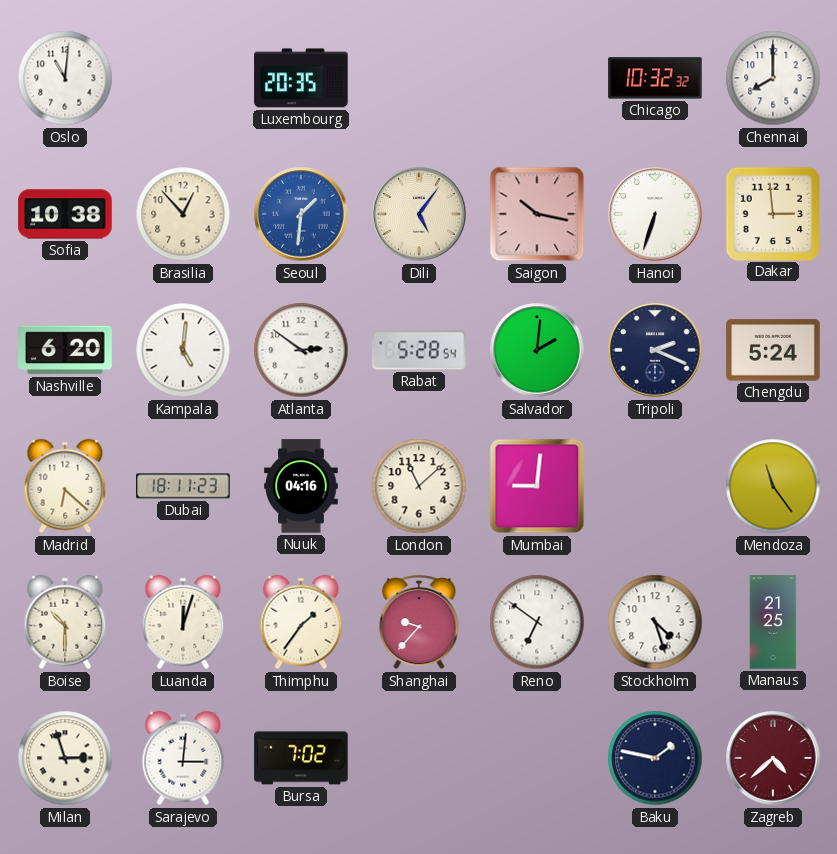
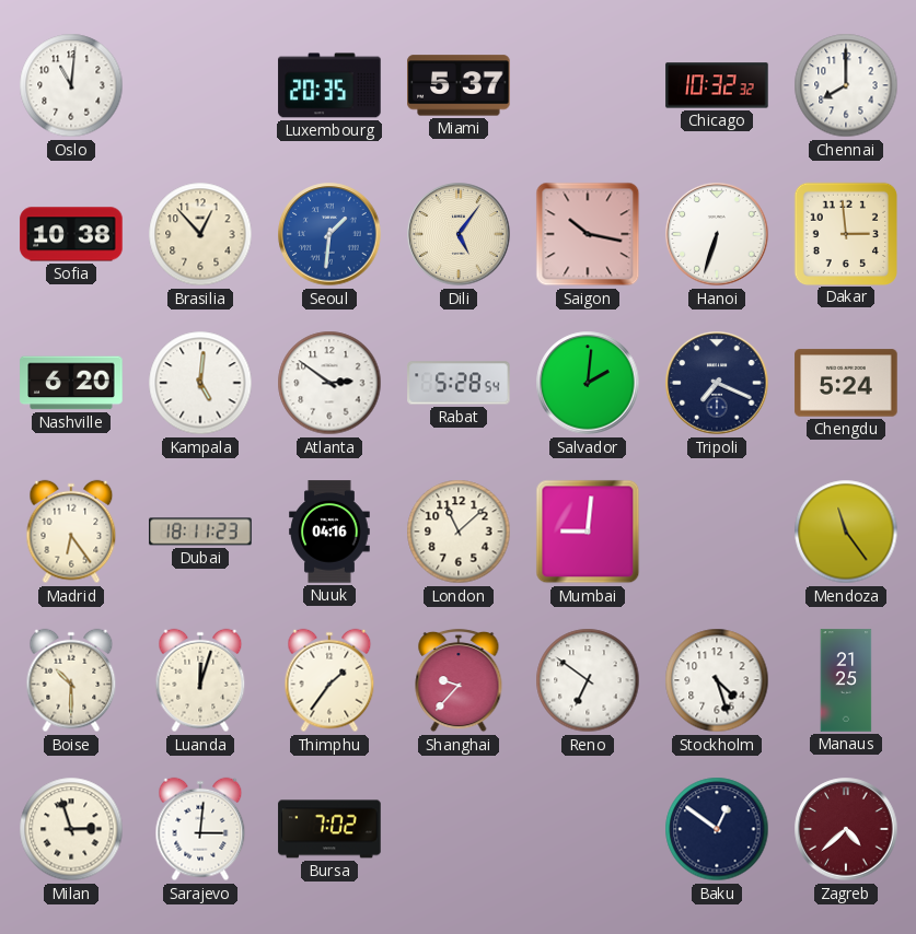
Miami: none -> 5:37
Tripoli: 2:19 -> 7:19
Madrid: 6:22 -> 6:24
Baku: 1:47 -> 12:51
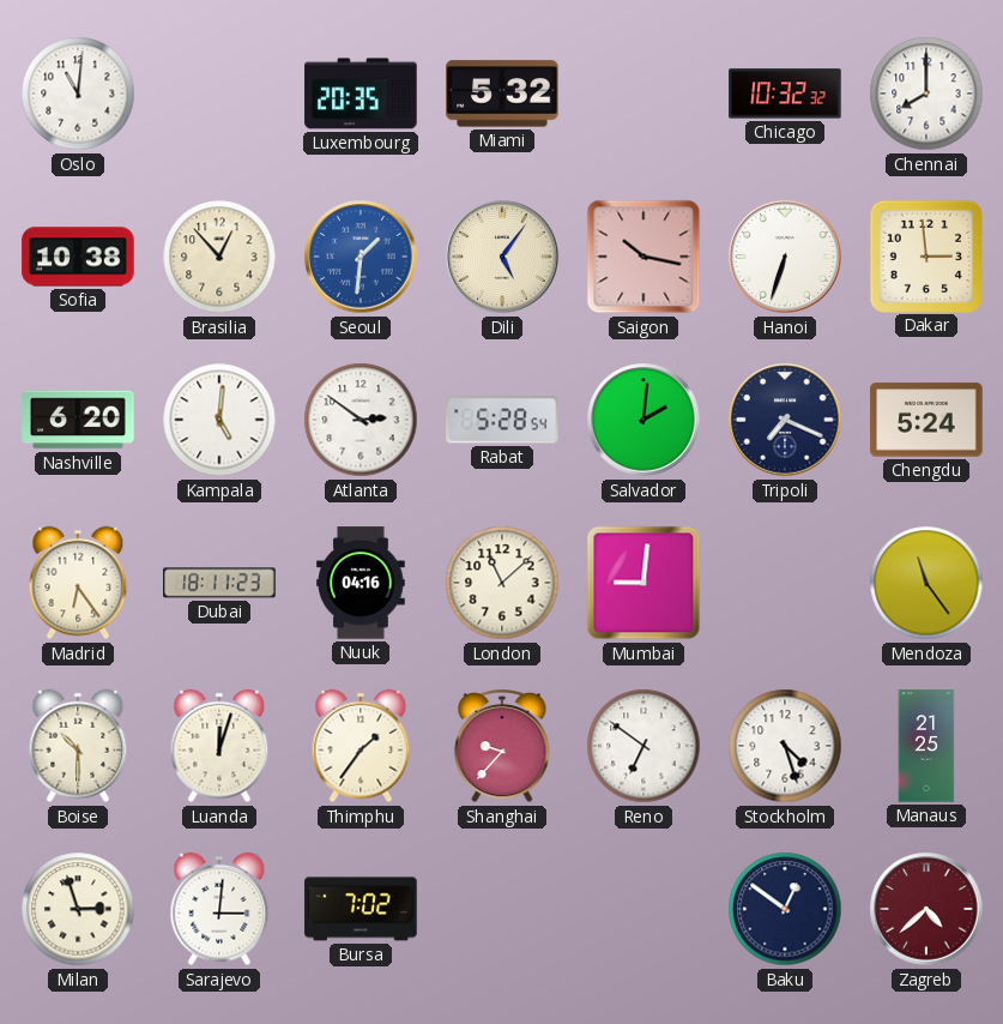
Miami: 5:37 -> 5:32
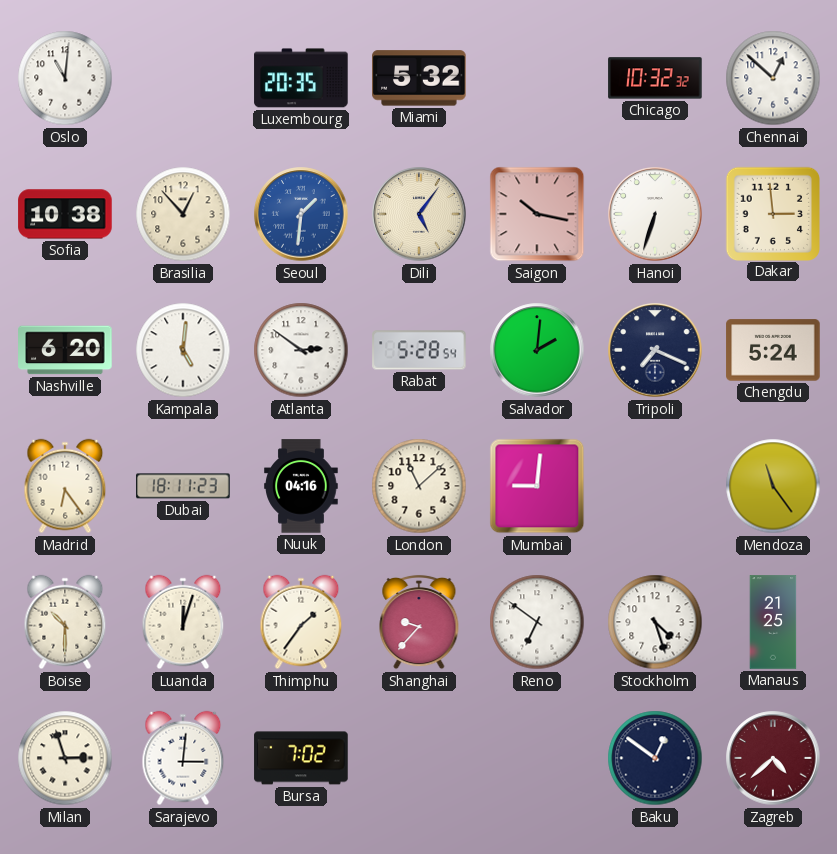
Chennai: 8:00 -> 12:52
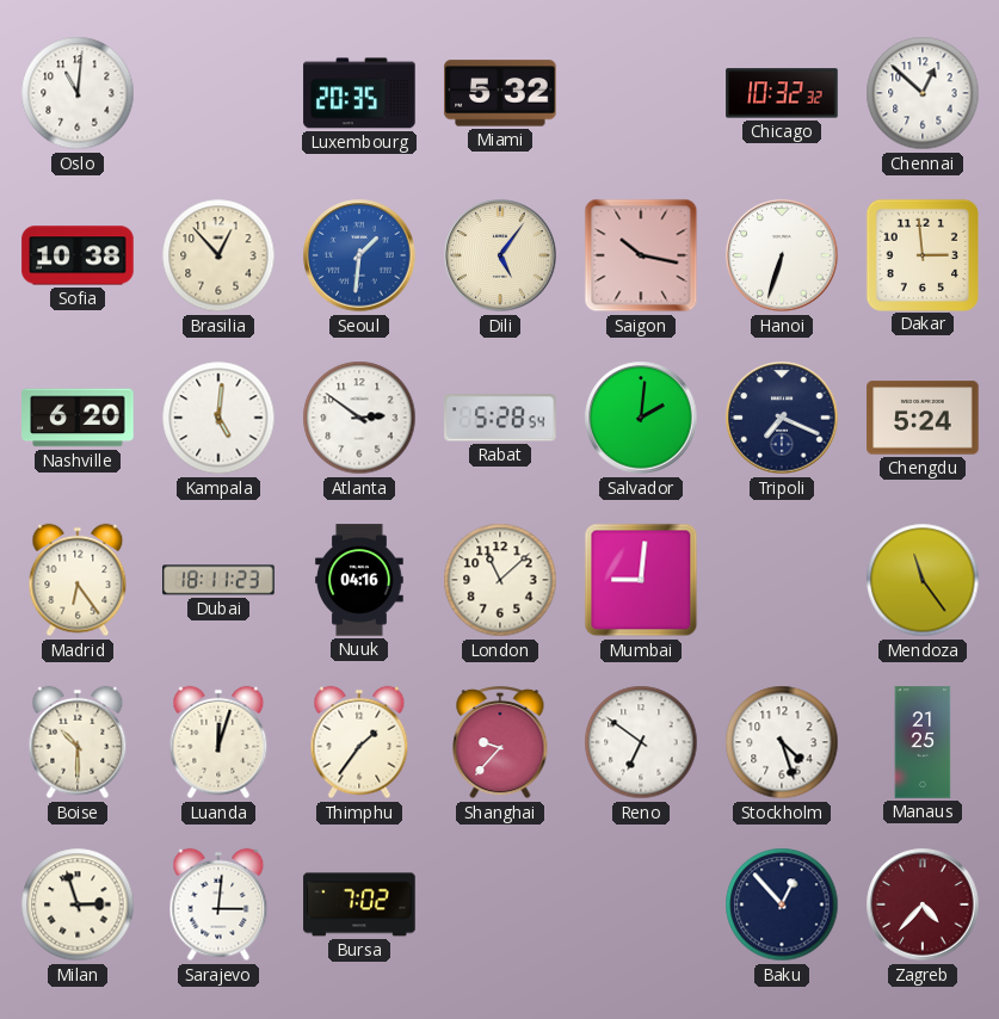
Baku: 12:51 -> 12:53
Zagreb: 4:38 -> 4:37
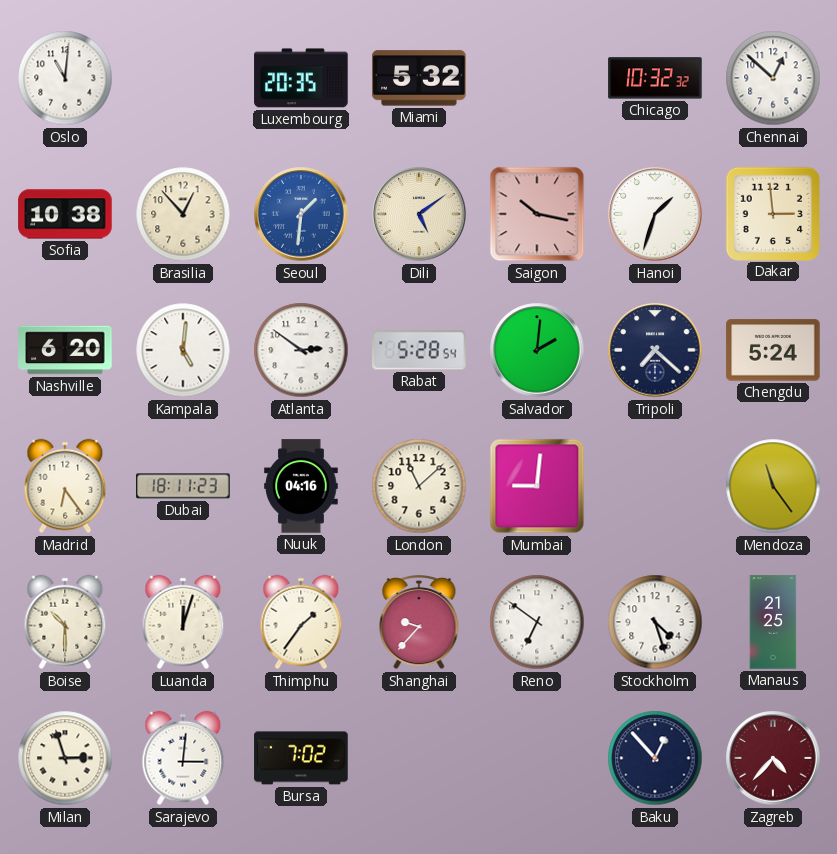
Dili: 5:06 -> 5:09
Hanoi: 6:33 -> 1:33
Tripoli: 7:19 -> 7:22
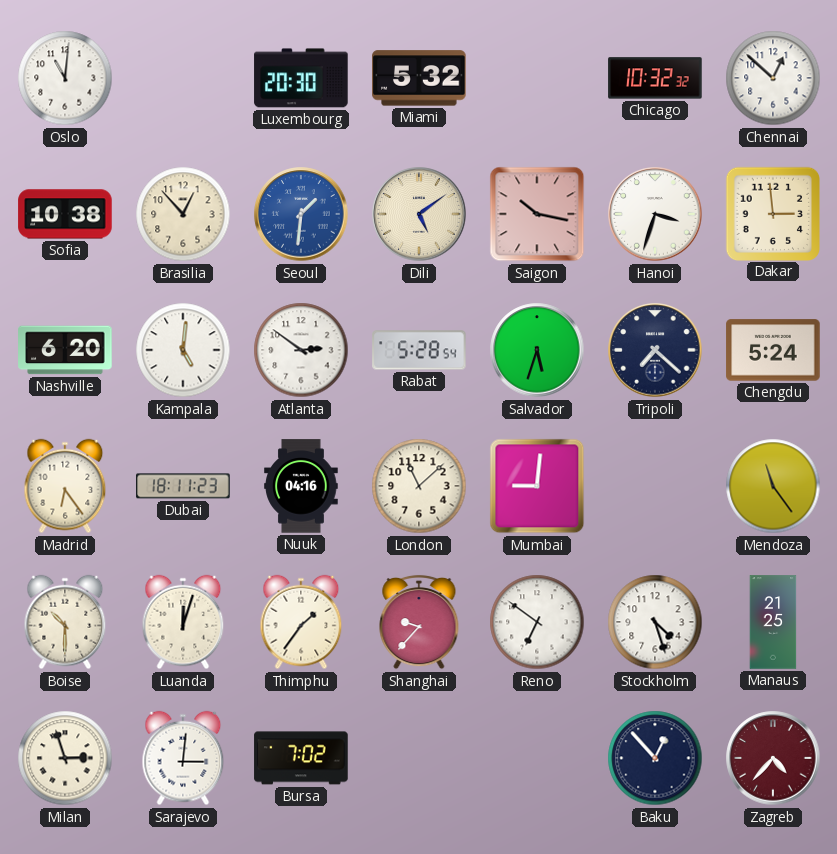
Luxembourg: 20:35 -> 20:30
Hanoi: 1:33 -> 3:33
Salvador: 2:01 -> 5:33
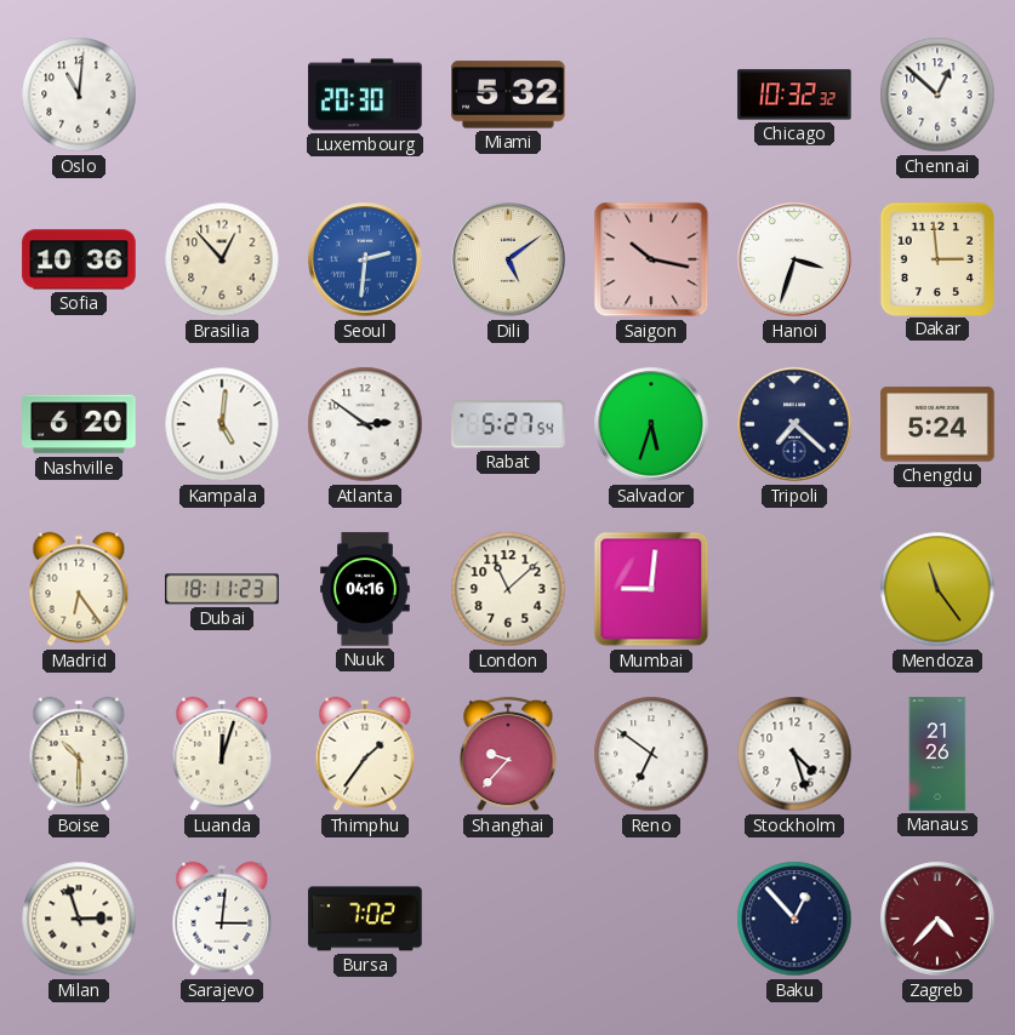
Sofia: 10:38 -> 10:36
Seoul: 1:31 -> 2:31
Rabat: 5:28 -> 5:27
Manaus: 21:25 -> 21:26
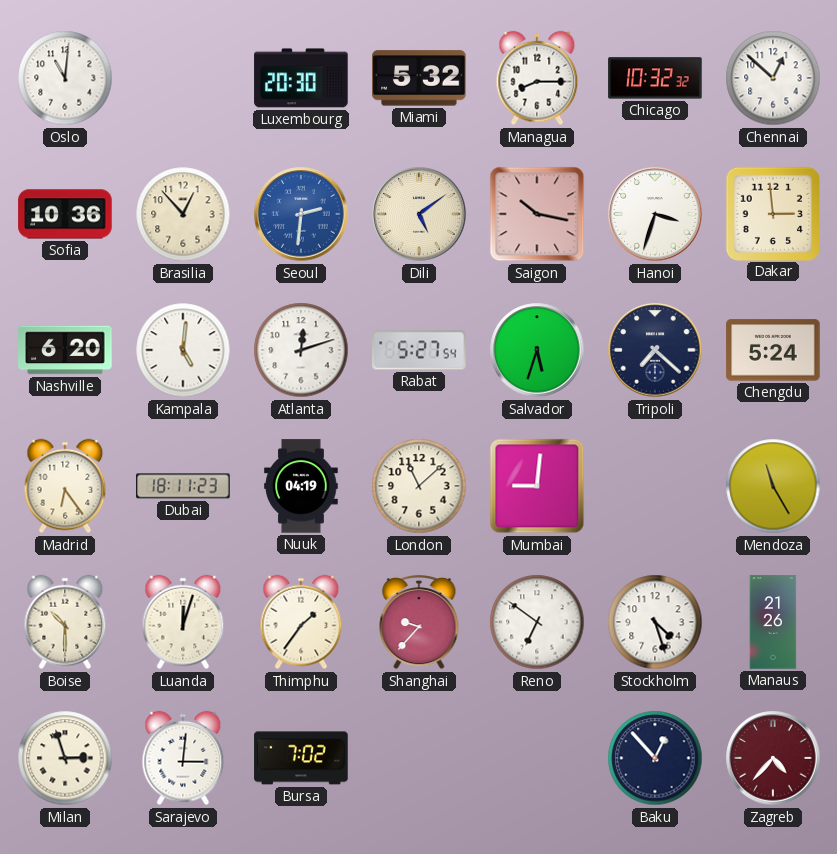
Managua: none -> 8:15
Atlanta: 2:51 -> 12:12
Nuuk: 04:16 -> 04:19
Mendoza: 11:24 -> 11:25
